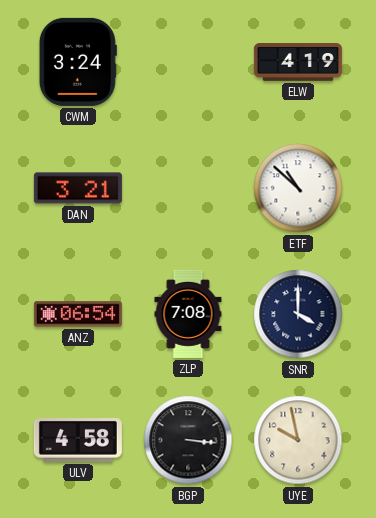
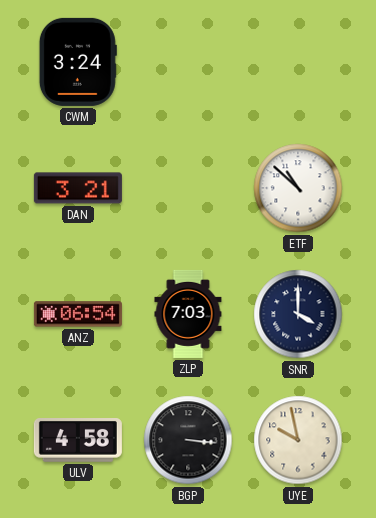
ELW: 4:19 -> none
ZLP: 7:08 -> 7:03
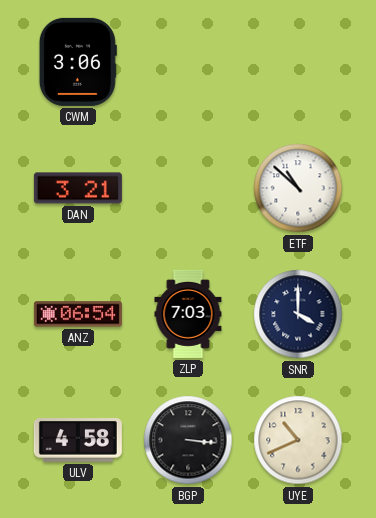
CWM: 3:24 -> 3:06
UYE: 9:58 -> 10:41
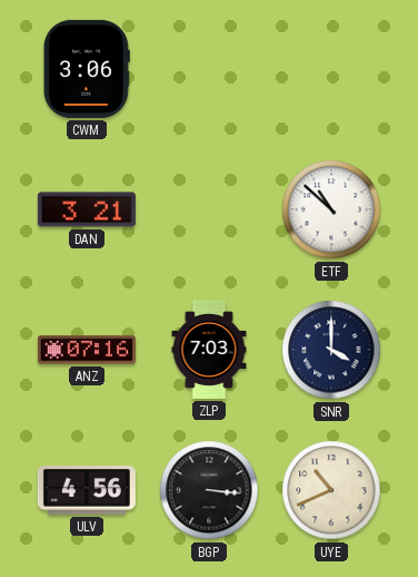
ANZ: 06:54 -> 07:16
ULV: 4:58 -> 4:56
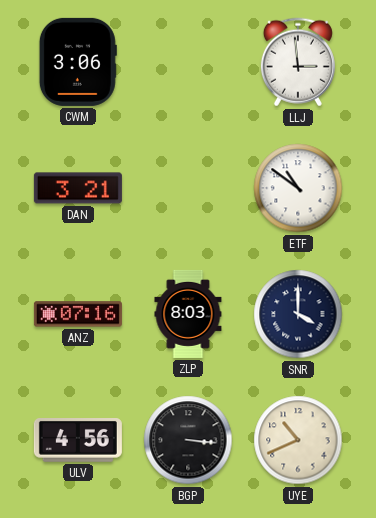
LLJ: none -> 2:59
ETF: 10:52 -> 10:51
ZLP: 7:03 -> 8:03
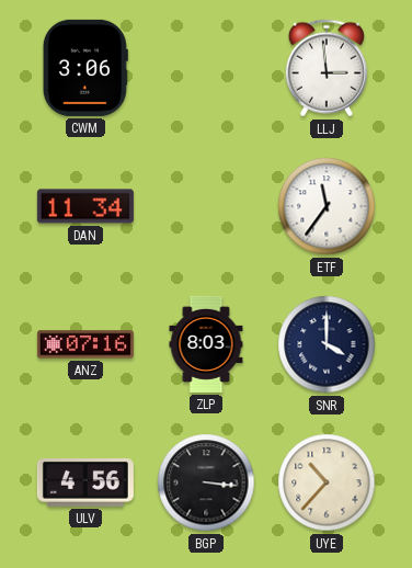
DAN: 3:21 -> 11:34
ETF: 10:51 -> 11:36
UYE: 10:41 -> 10:37
